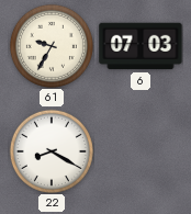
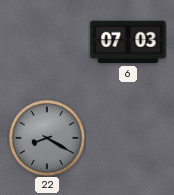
61: 9:35 -> none
22 dial: white -> grey
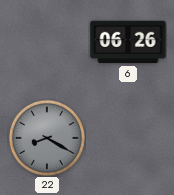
6: 07:03 -> 06:26
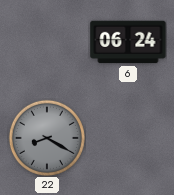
6: 06:26 -> 06:24
